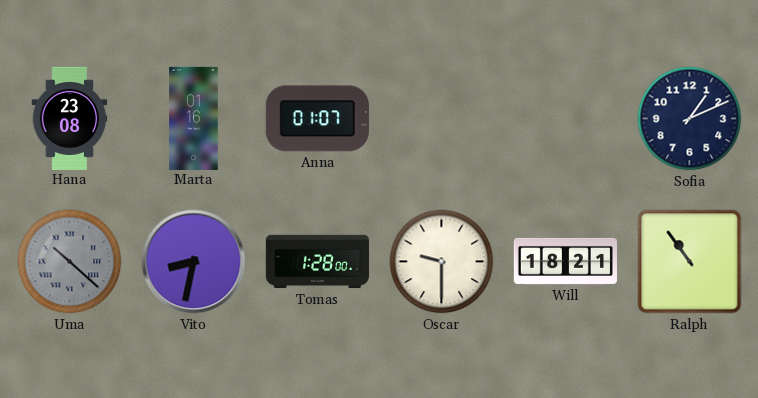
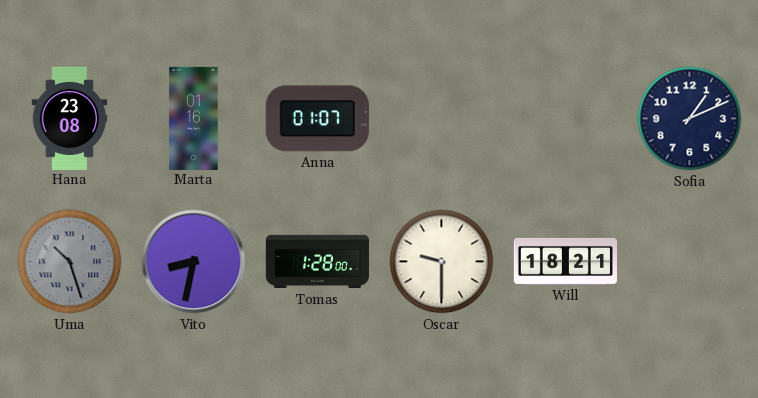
Uma: 10:22 -> 10:27
Ralph: 10:54 -> none
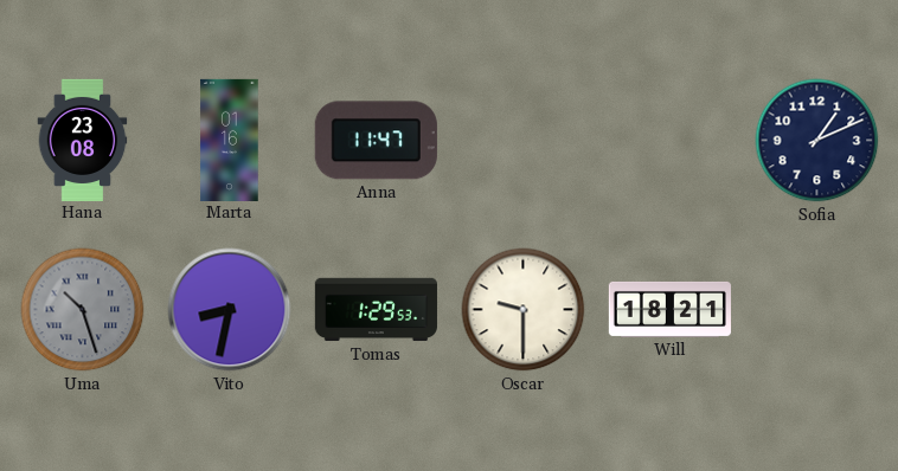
Anna: 01:07 -> 11:47
Tomas: 1:28 -> 1:29
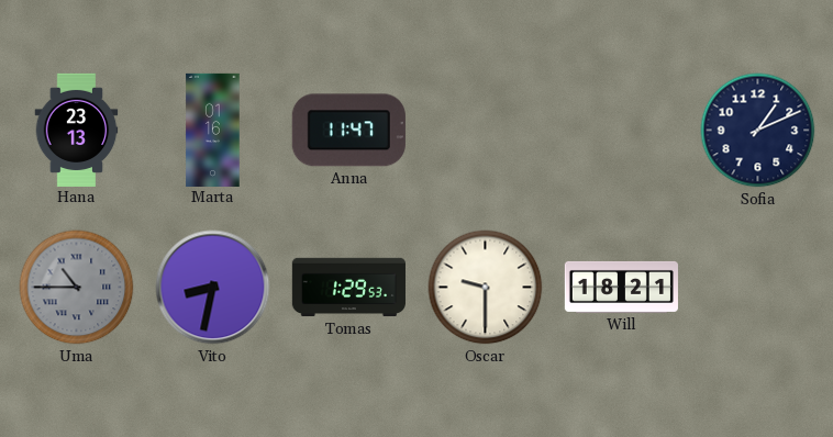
Hana: 23:08 -> 23:13
Uma: 10:27 -> 10:45
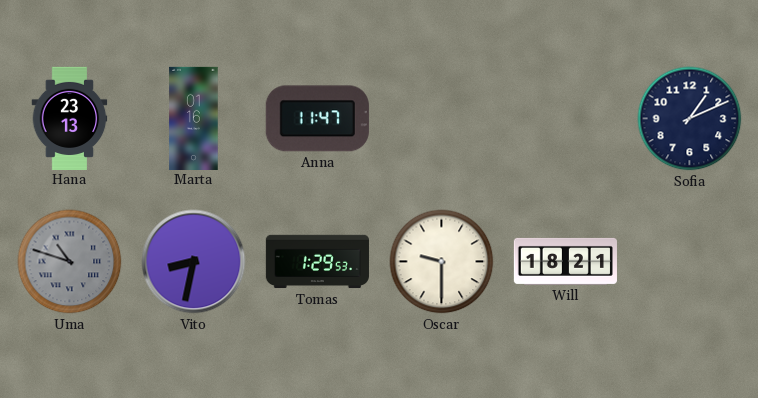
Uma: 10:45 -> 10:48
